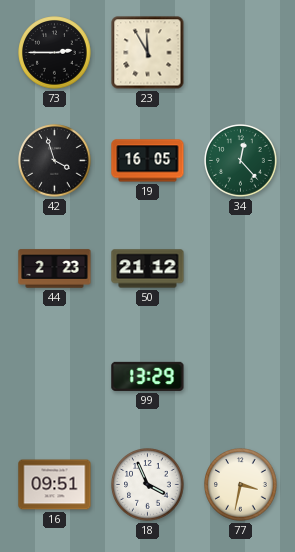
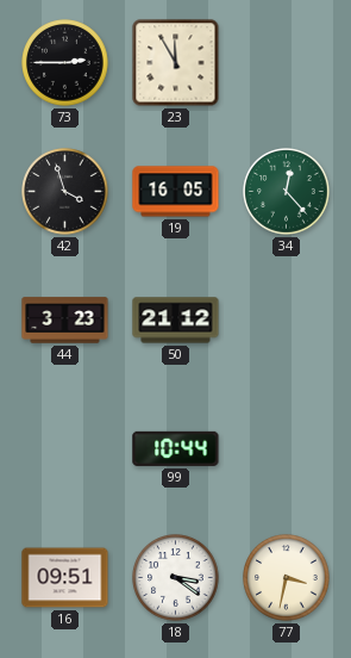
44: 2:23 -> 3:23
99: 13:29 -> 10:44
18: 3:56 -> 3:21
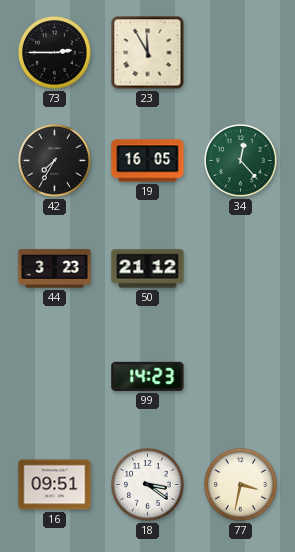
42: 3:57 -> 7:35
99: 10:44 -> 14:23
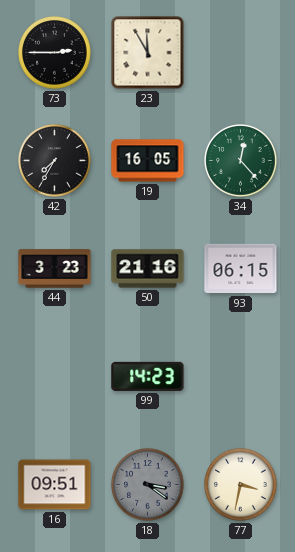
50: 21:12 -> 21:16
93: none -> 06:15
18 dial: white -> grey
